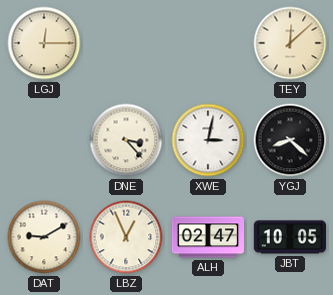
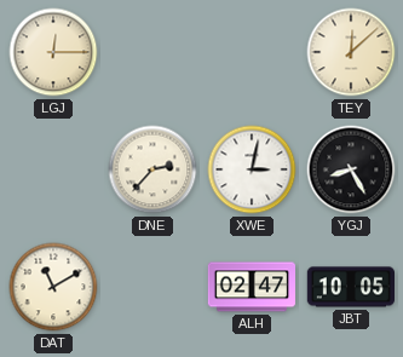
DNE: 3:23 -> 2:37
YGJ: 8:22 -> 8:25
DAT: 9:10 -> 11:10
LBZ: 12:56 -> none
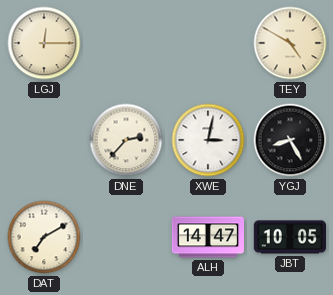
TEY: 12:08 -> 4:50
DAT: 11:10 -> 7:10
ALH: 02:47 -> 14:47
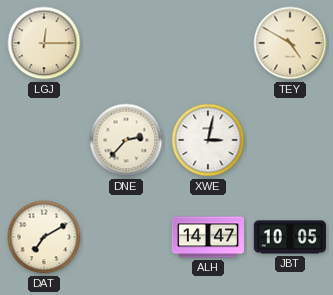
YGJ: 8:25 -> none
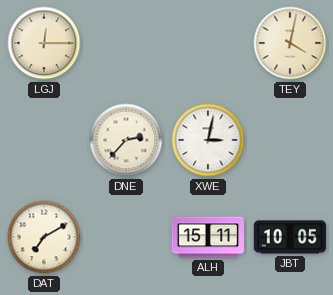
TEY: 4:50 -> 4:02
ALH: 14:47 -> 15:11
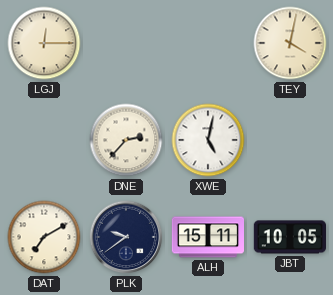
XWE: 3:02 -> 5:02
PLK: none -> 9:39
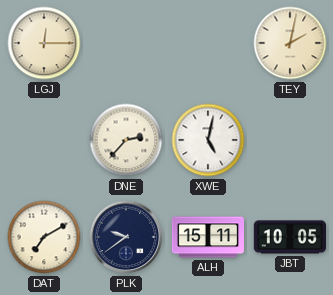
TEY: 4:02 -> 2:02
